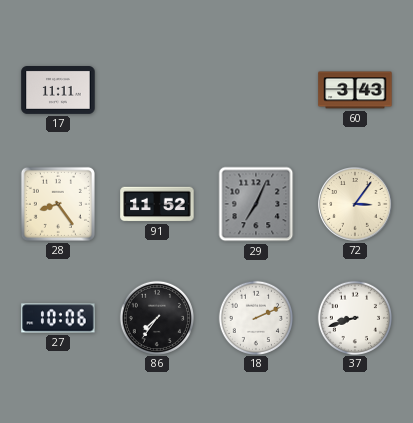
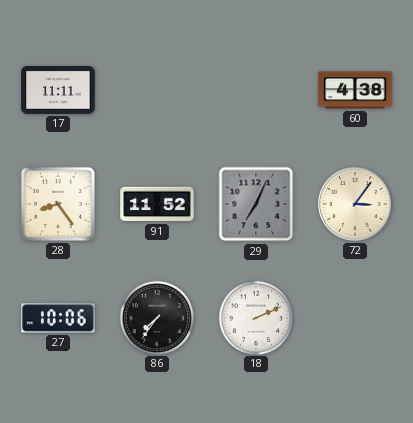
60: 3:43 -> 4:38
37: 8:42 -> none
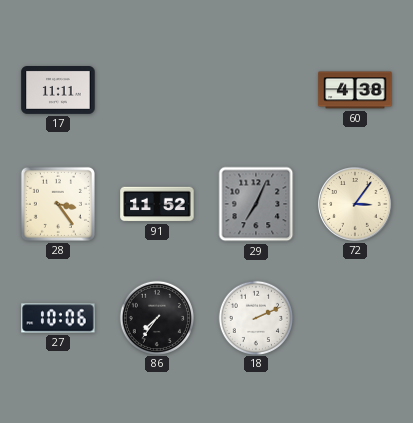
28: 8:24 -> 3:24
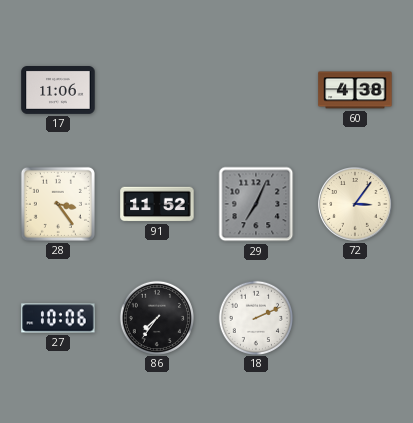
17: 11:11 -> 11:06
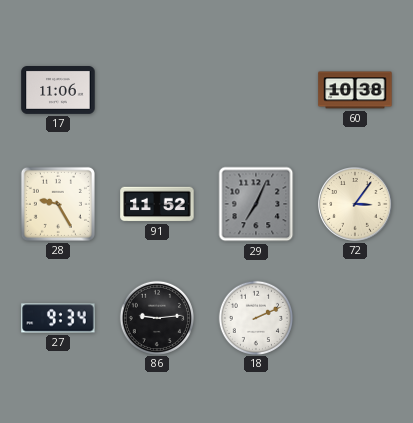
60: 4:38 -> 10:38
28: 3:24 -> 9:25
27: 10:06 -> 9:34
86: 7:36 -> 9:14
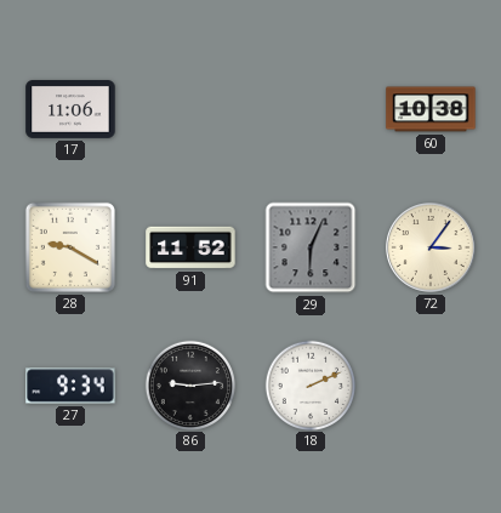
28: 9:25 -> 9:20
29: 7:04 -> 6:04
